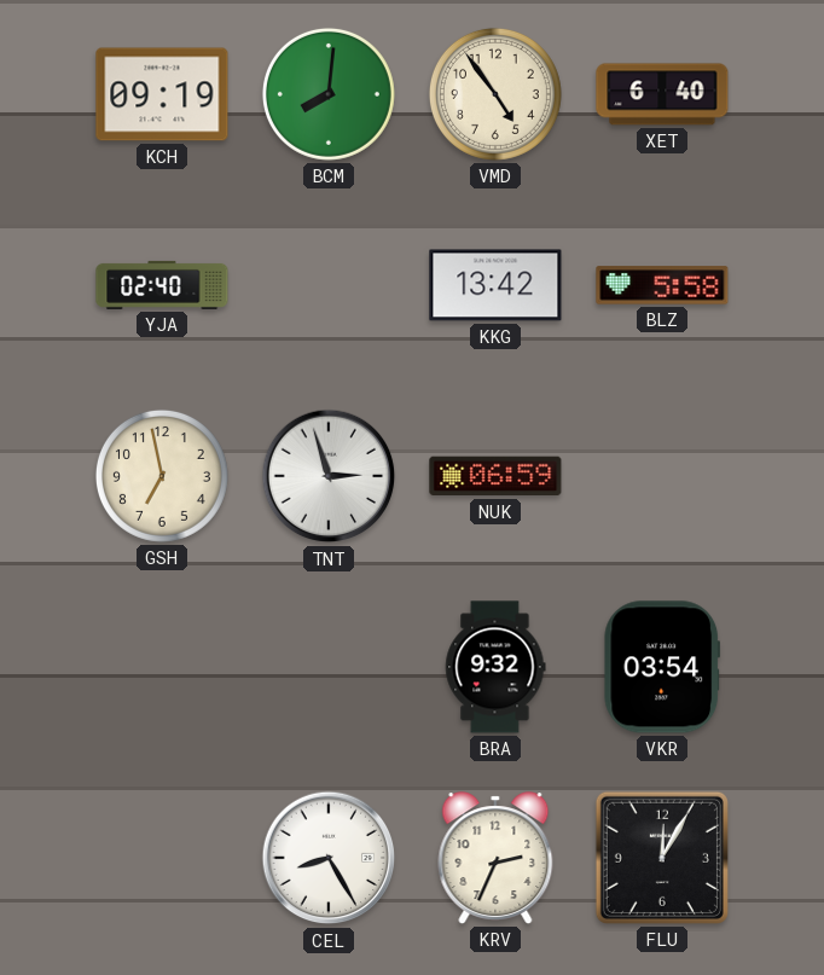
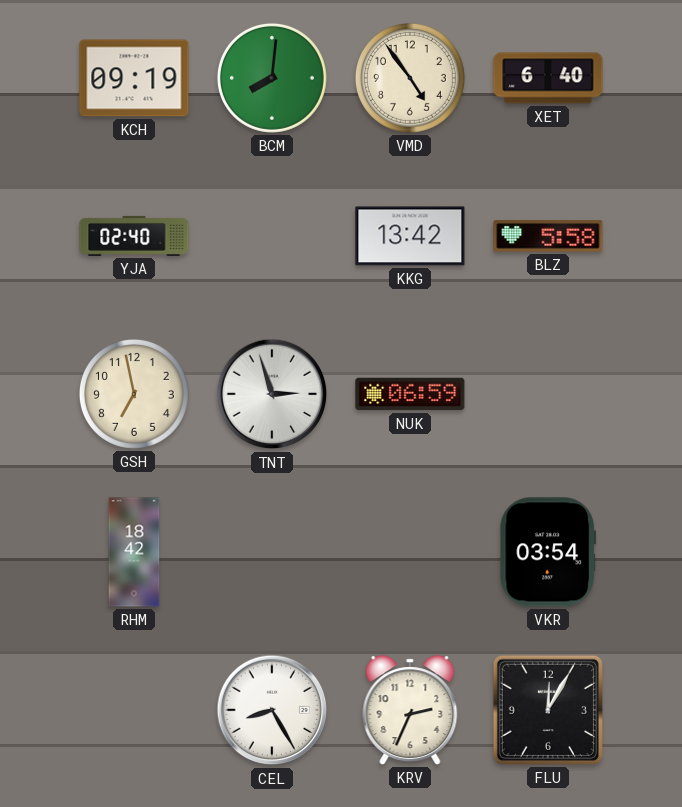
RHM: none -> 18:42
BRA: 9:32 -> none
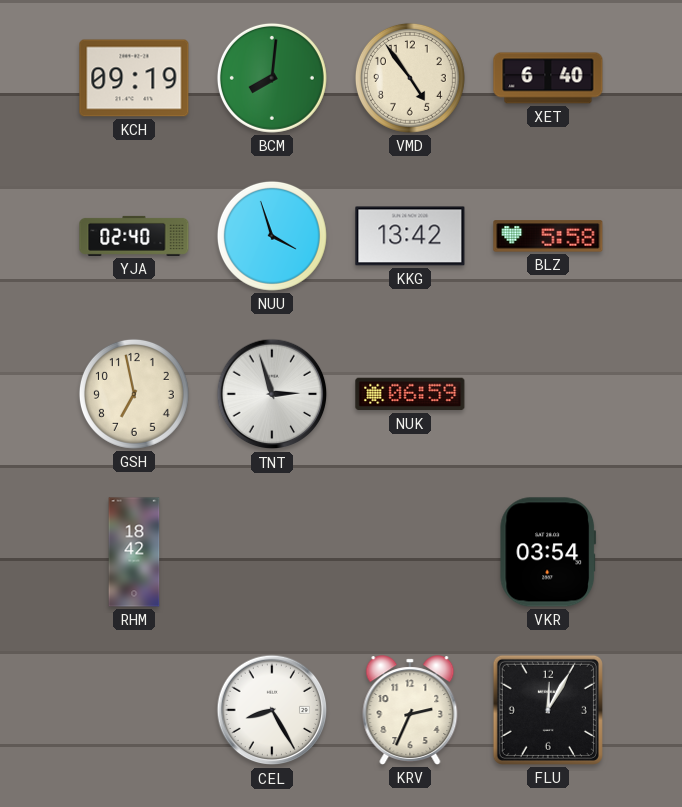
NUU: none -> 3:57
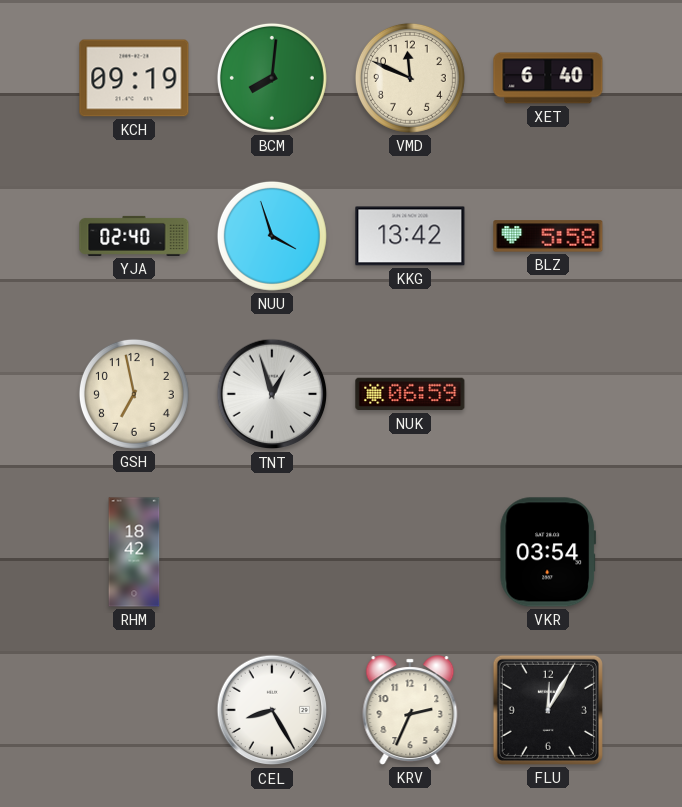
VMD: 4:54 -> 11:49
TNT: 2:57 -> 12:57
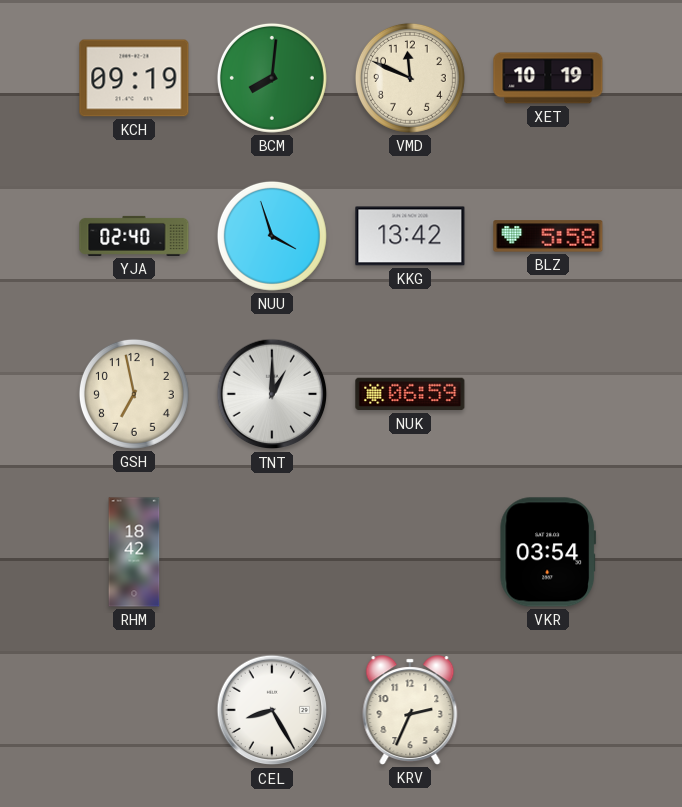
XET: 6:40 -> 10:19
TNT: 12:57 -> 1:00
FLU: 12:05 -> none
